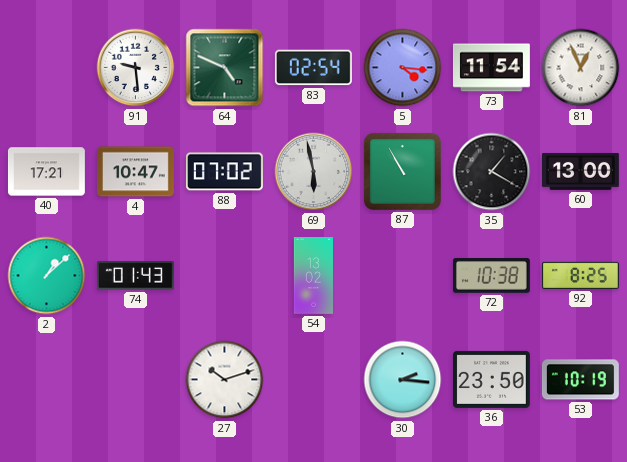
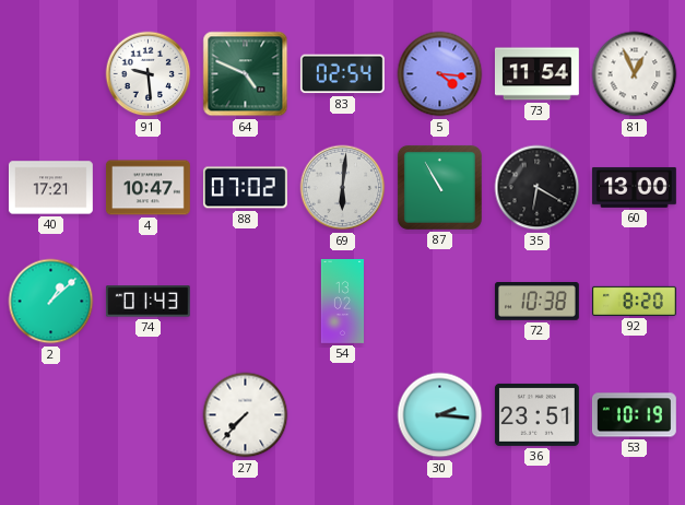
69: 5:58 -> 6:01
35: 1:20 -> 6:20
92: 8:25 -> 8:20
27: 10:12 -> 7:37
36: 23:50 -> 23:51
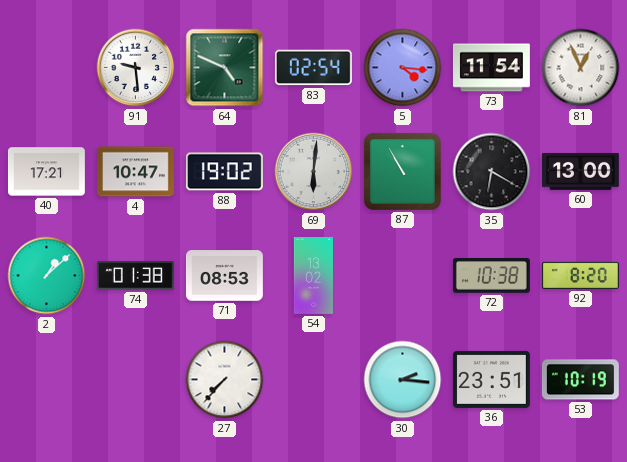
88: 07:02 -> 19:02
74: 01:43 -> 01:38
71: none -> 08:53
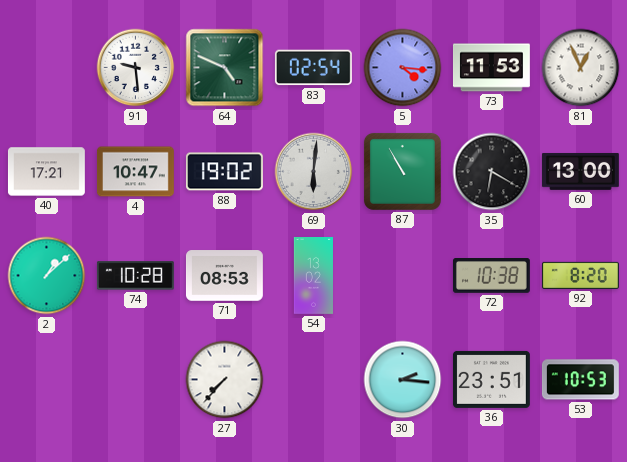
73: 11:54 -> 11:53
74: 01:38 -> 10:28
53: 10:19 -> 10:53
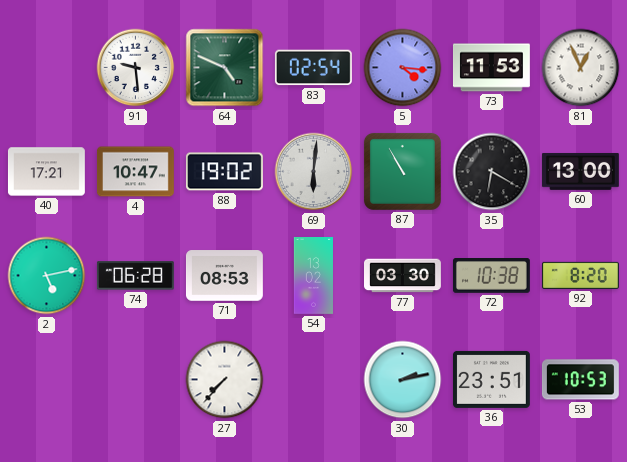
2: 1:08 -> 5:13
74: 10:28 -> 06:28
77: none -> 03:30
30: 2:16 -> 2:13
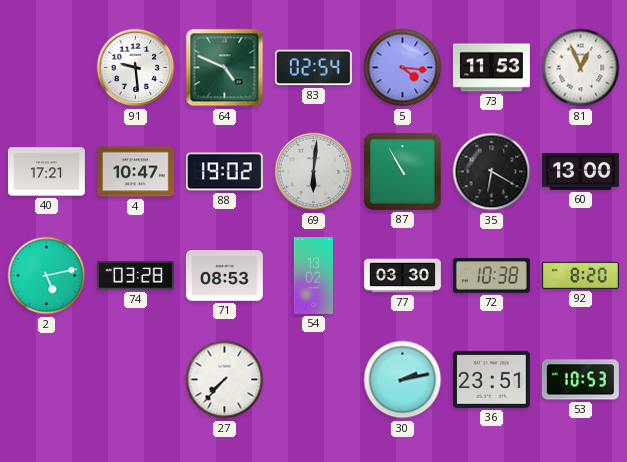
74: 06:28 -> 03:28
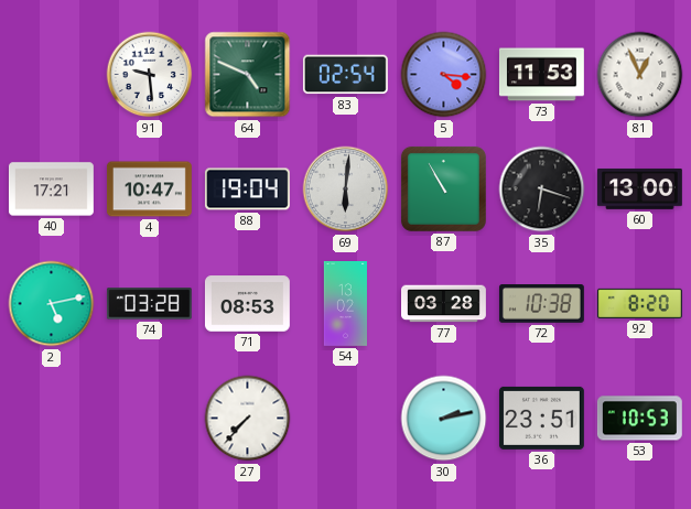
88: 19:02 -> 19:04
35: 6:20 -> 6:18
77: 03:30 -> 03:28
